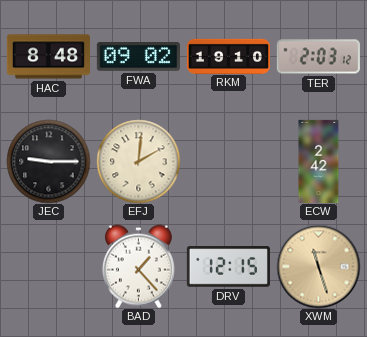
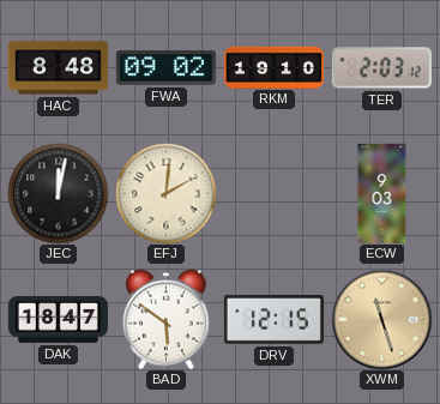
JEC: 9:15 -> 12:02
ECW: 2:42 -> 9:03
DAK: none -> 18:47
BAD: 1:23 -> 5:51
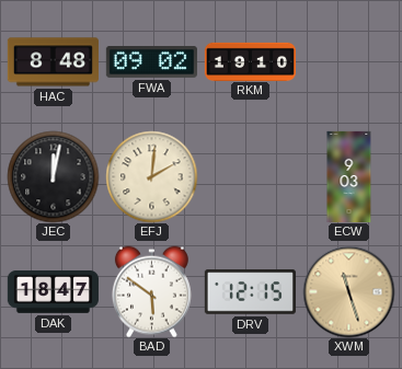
TER: 2:03 -> none
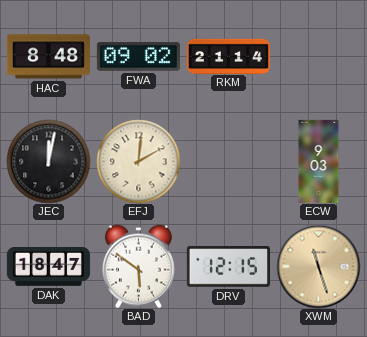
RKM: 19:10 -> 21:14
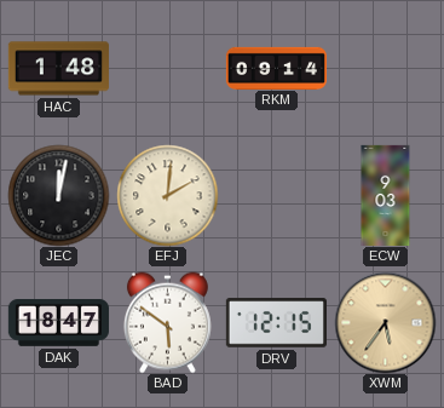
HAC: 8:48 -> 1:48
FWA: 09:02 -> none
RKM: 21:14 -> 09:14
XWM: 11:27 -> 5:36
